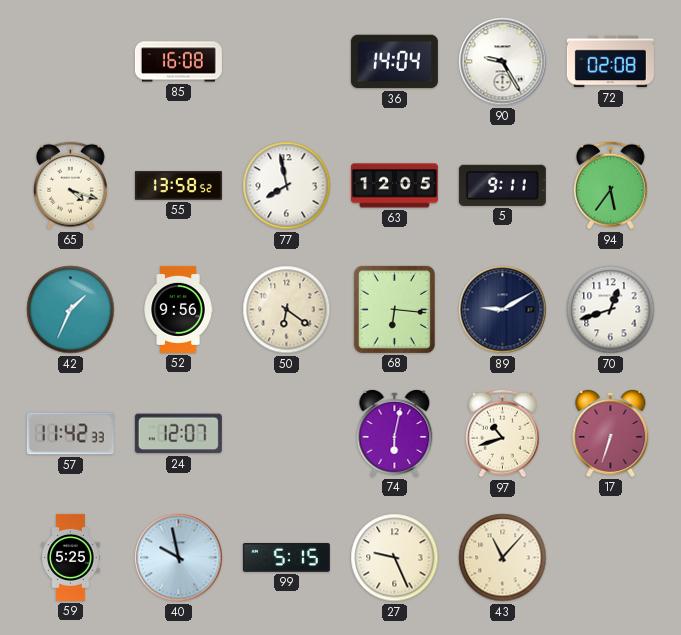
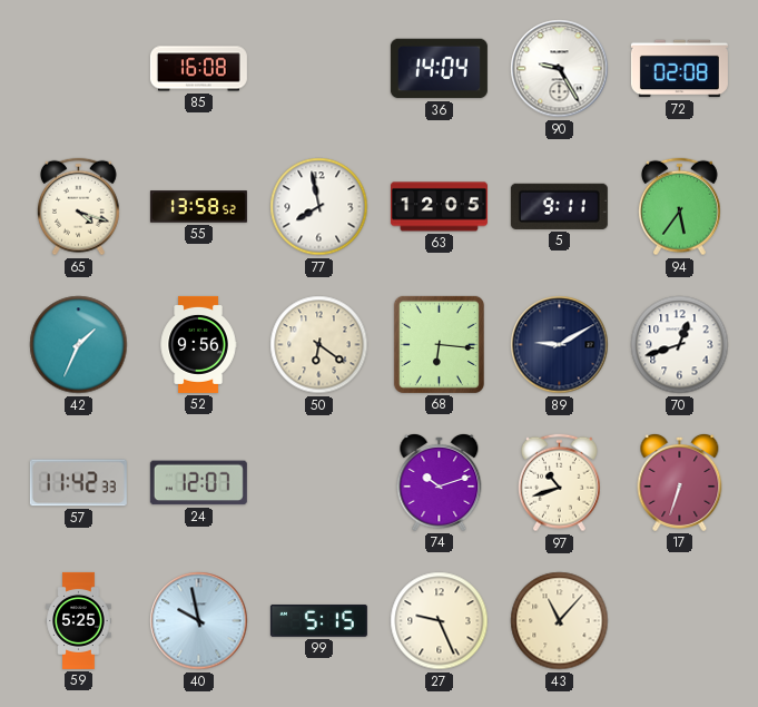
74: 6:02 -> 10:12
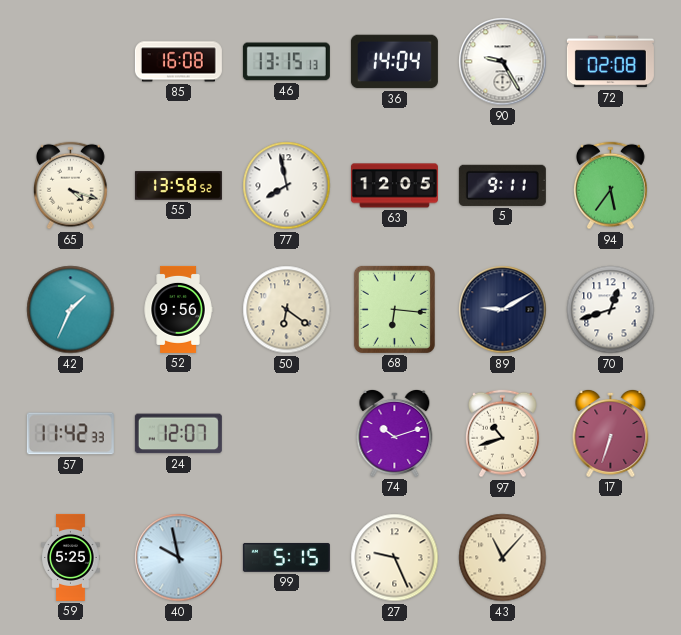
46: none -> 13:15
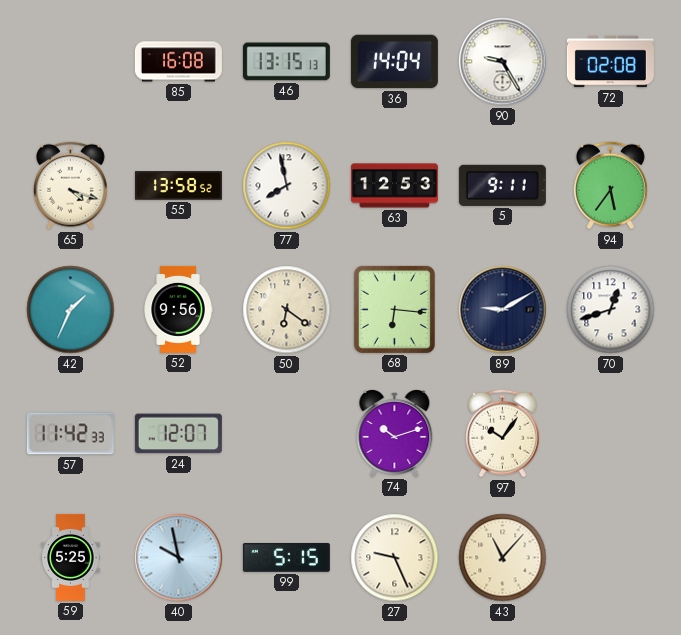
63: 12:05 -> 12:53
97: 10:42 -> 10:06
17: 6:33 -> none
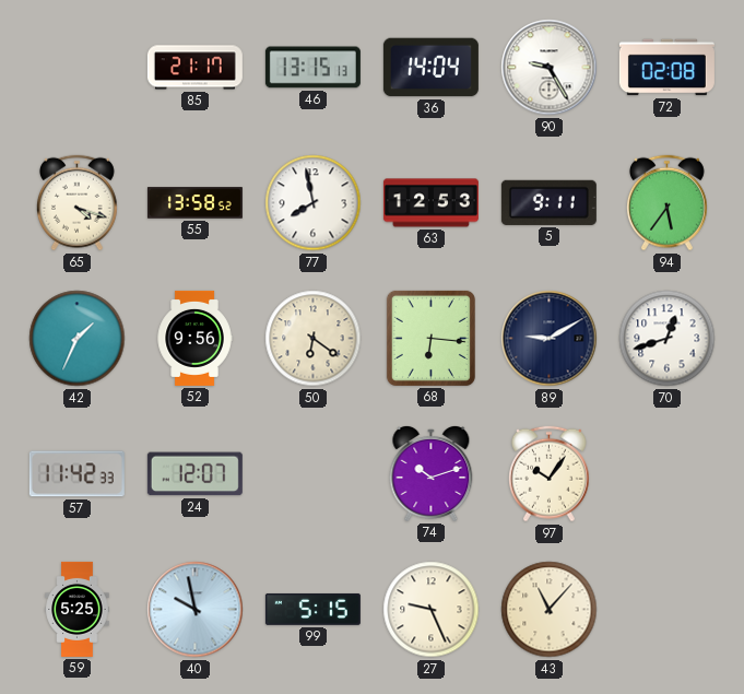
85: 16:08 -> 21:17
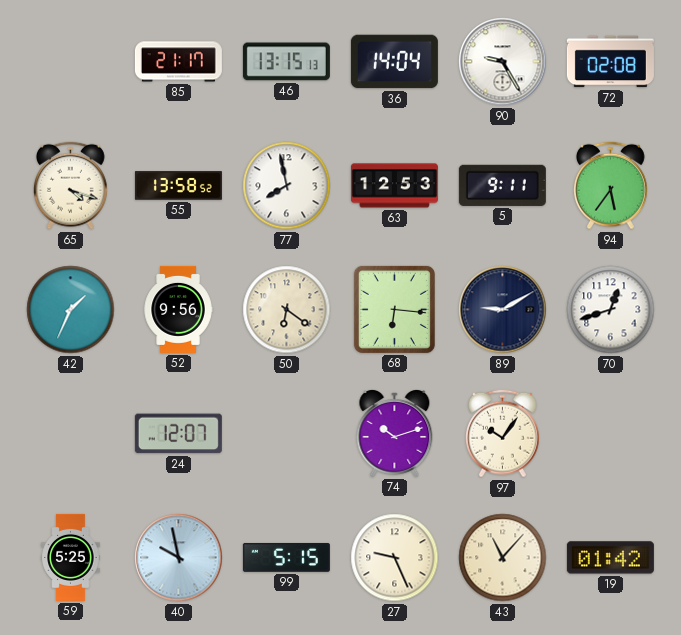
57: 11:42 -> none
19: none -> 01:42
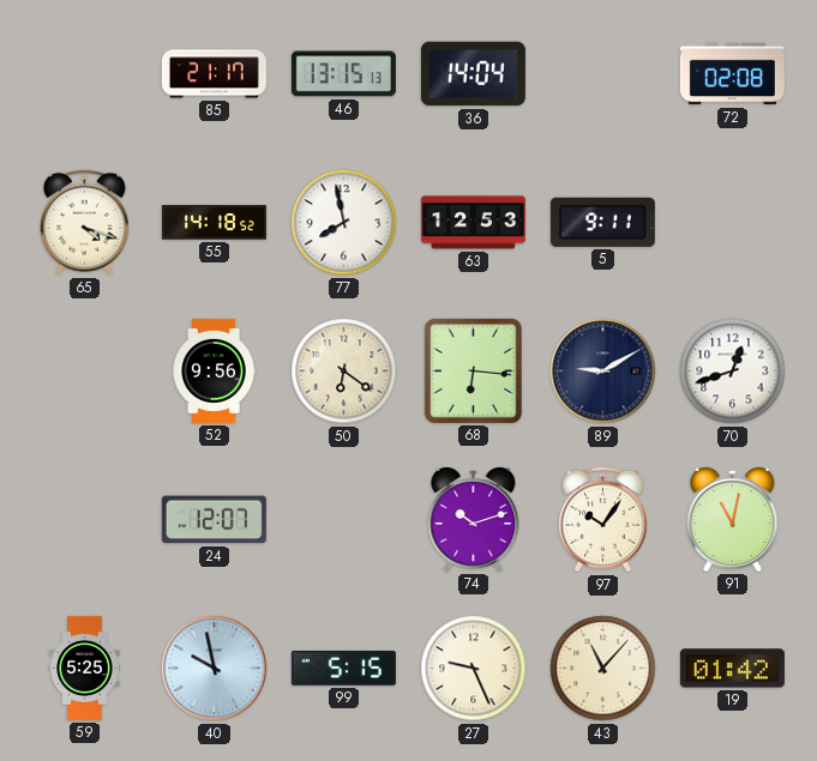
90: 9:25 -> none
55: 13:58 -> 14:18
94: 5:36 -> none
42: 1:34 -> none
91: none -> 11:02
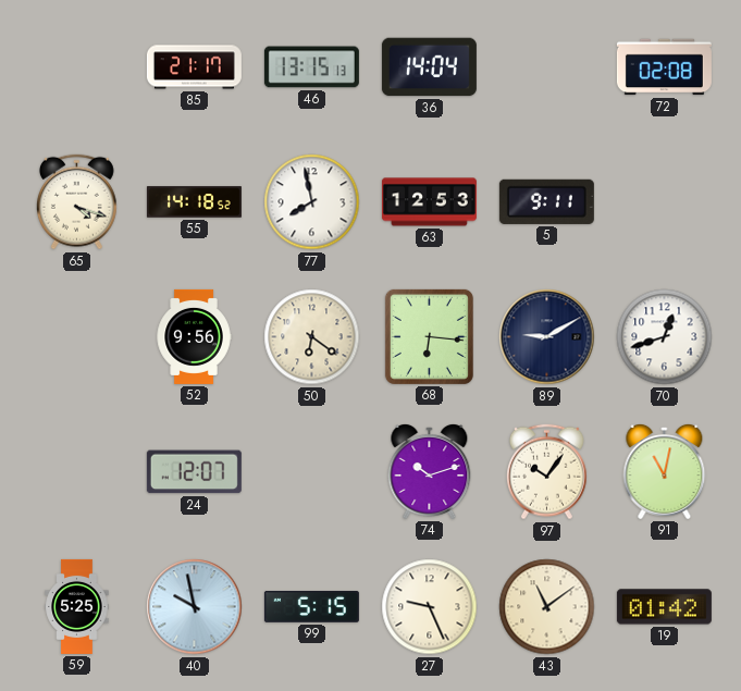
43: 11:07 -> 11:09
